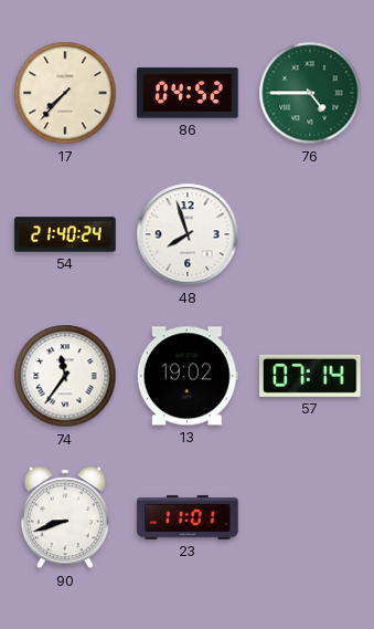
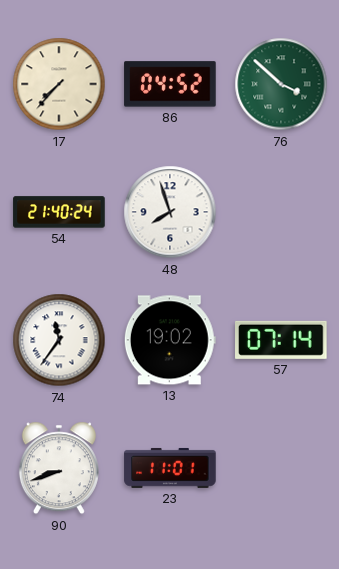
76: 4:45 -> 3:52
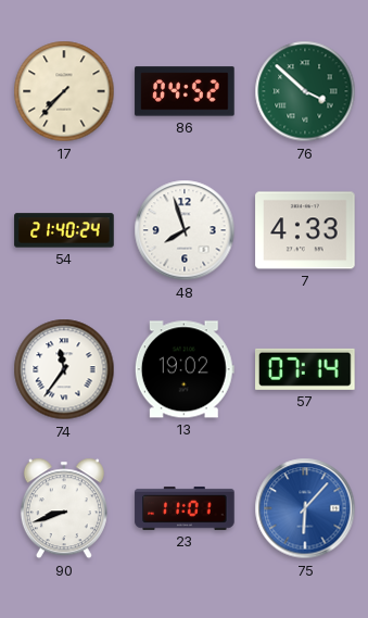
7: none -> 4:33
75: none -> 6:07
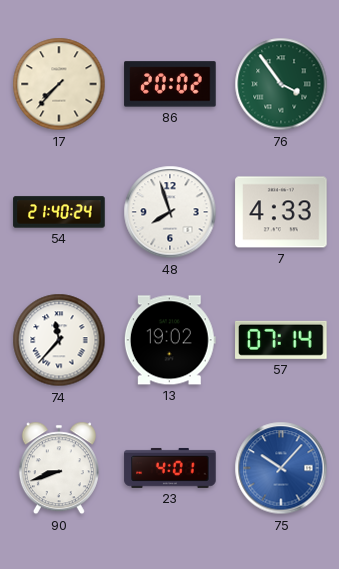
86: 04:52 -> 20:02
76: 3:52 -> 3:54
74: 11:36 -> 11:37
23: 11:01 -> 4:01
75: 6:07 -> 10:07
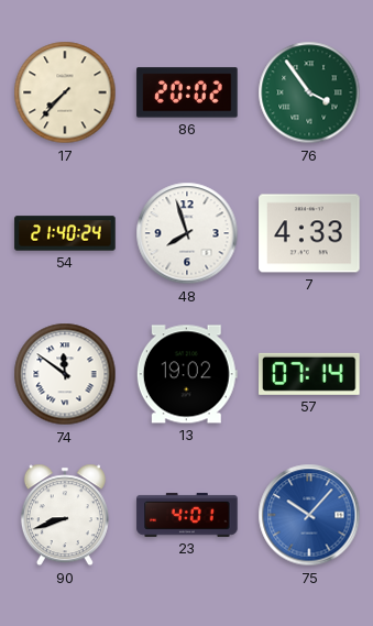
74: 11:37 -> 11:51
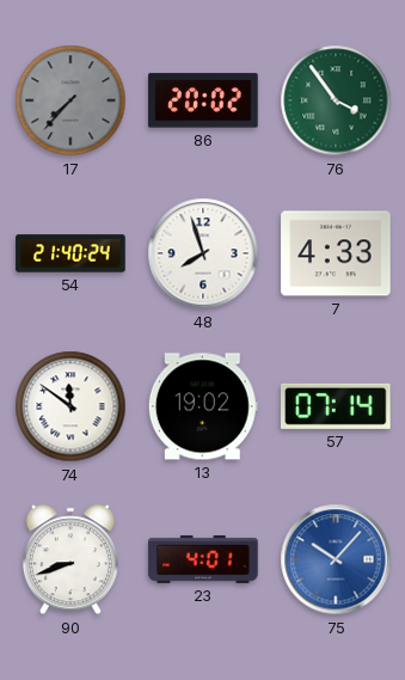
17 dial: cream -> grey
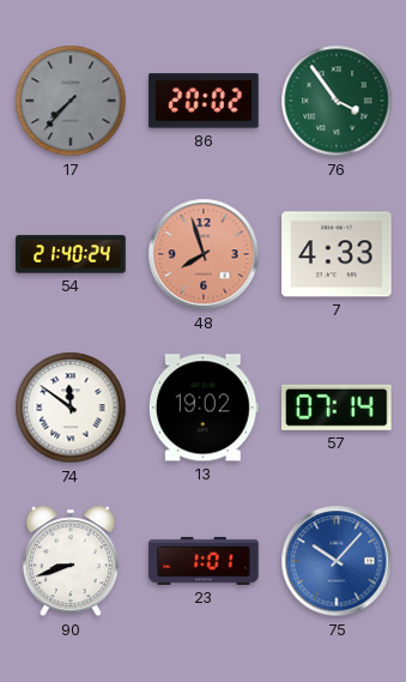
48 dial: white -> salmon
23: 4:01 -> 1:01
